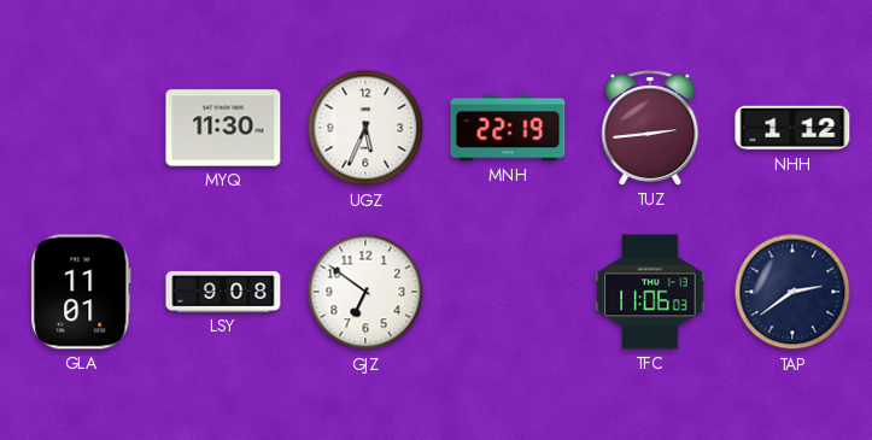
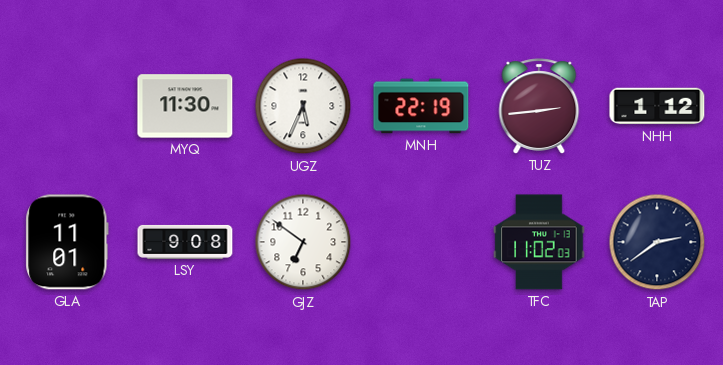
TFC: 11:06 -> 11:02
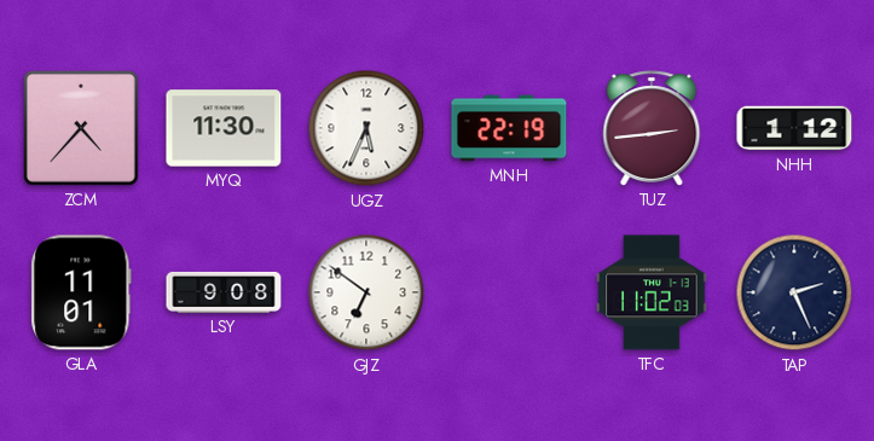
ZCM: none -> 4:37
TAP: 2:39 -> 2:26
